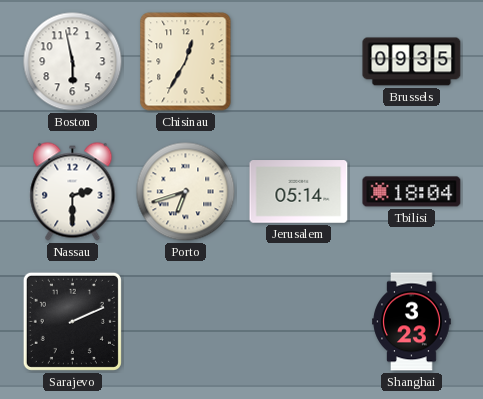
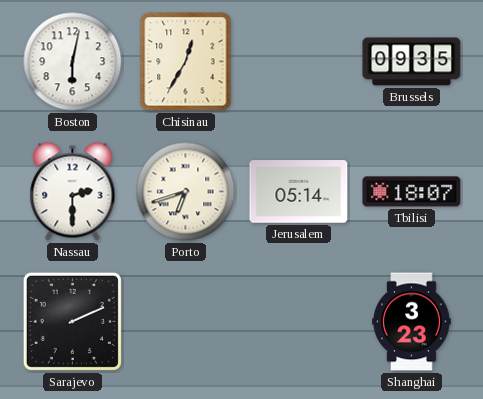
Boston: 5:58 -> 6:02
Tbilisi: 18:04 -> 18:07
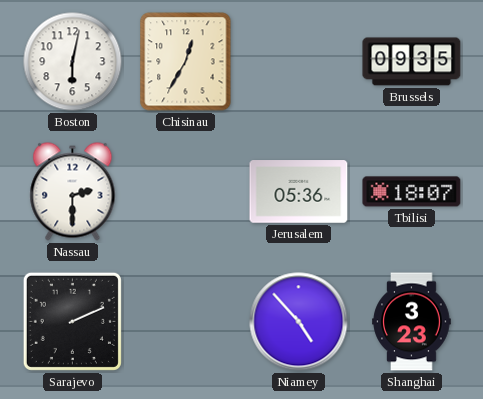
Porto: 6:42 -> none
Jerusalem: 05:14 -> 05:36
Niamey: none -> 4:53
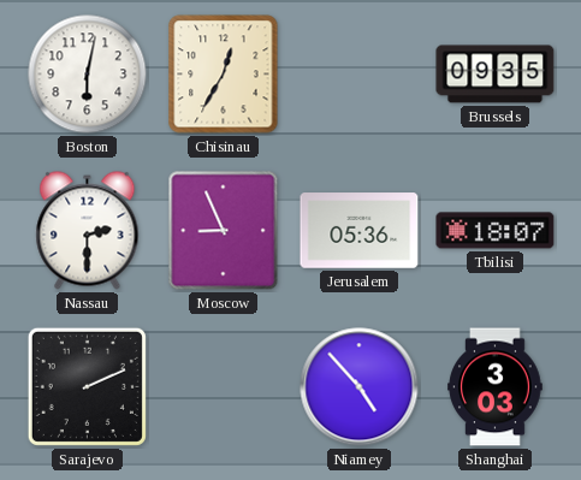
Moscow: none -> 8:56
Shanghai: 3:23 -> 3:03
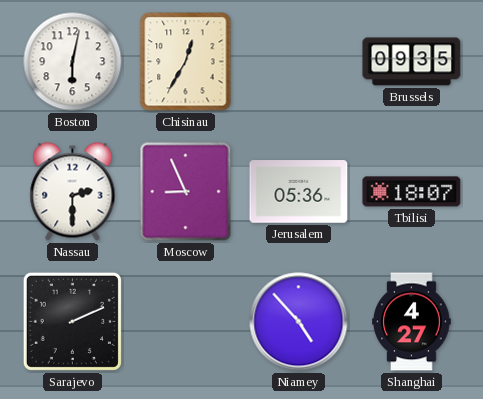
Shanghai: 3:03 -> 4:27
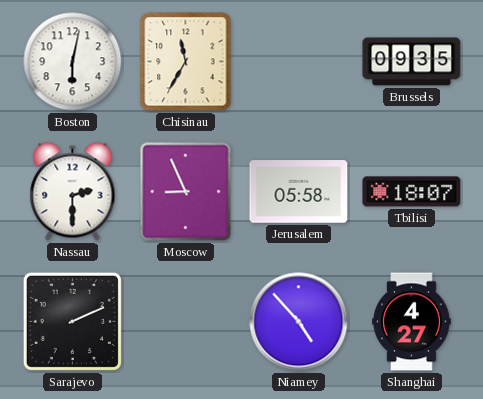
Chisinau: 12:35 -> 11:35
Jerusalem: 05:36 -> 05:58
